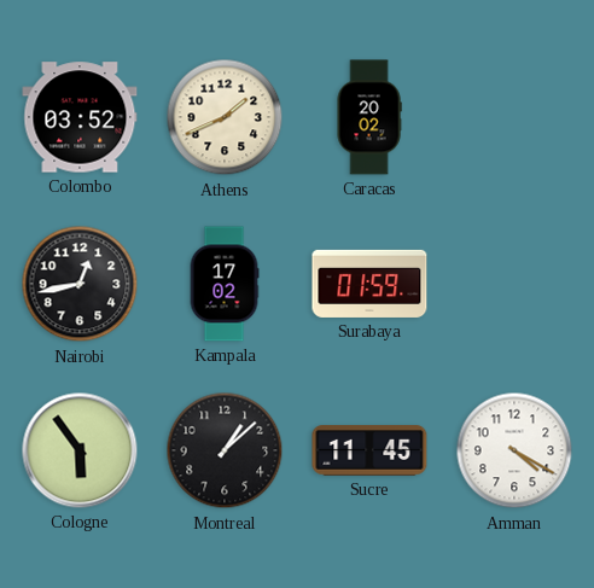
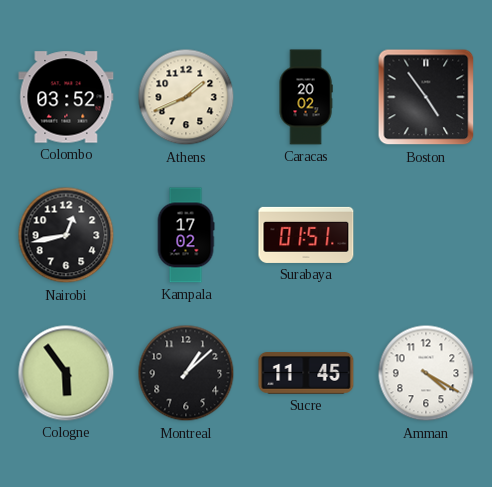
Boston: none -> 4:54
Surabaya: 01:59 -> 01:51
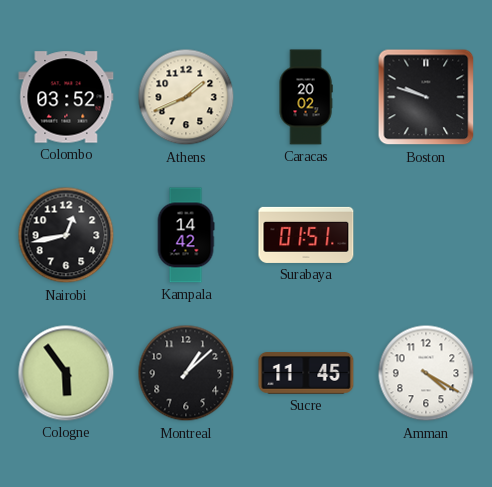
Boston: 4:54 -> 9:48
Kampala: 17:02 -> 14:42
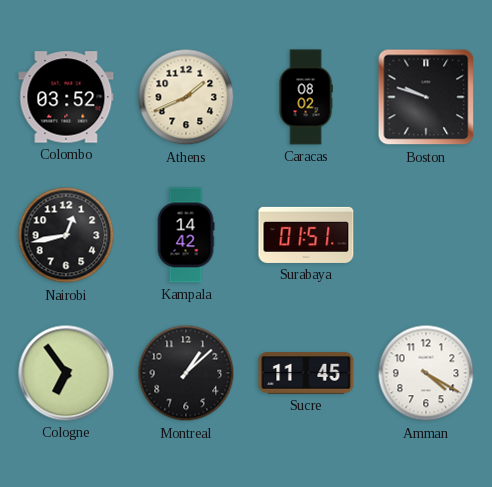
Caracas: 20:02 -> 08:02
Cologne: 5:54 -> 6:54
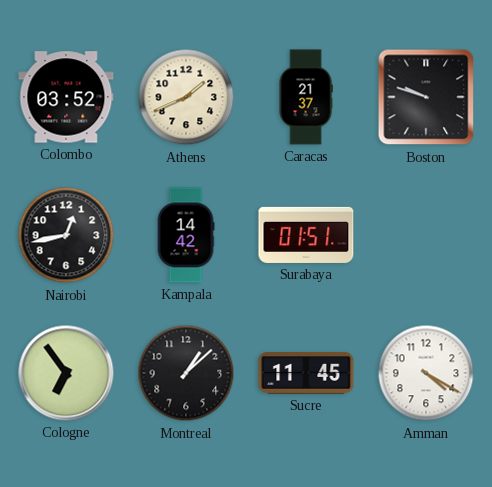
Caracas: 08:02 -> 21:37
